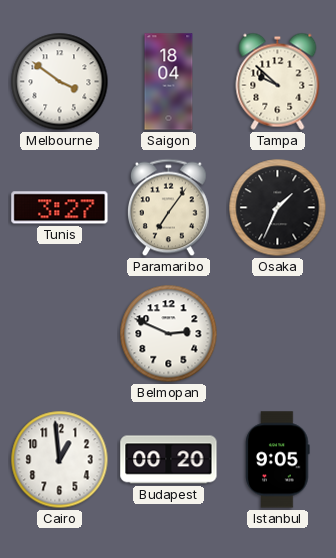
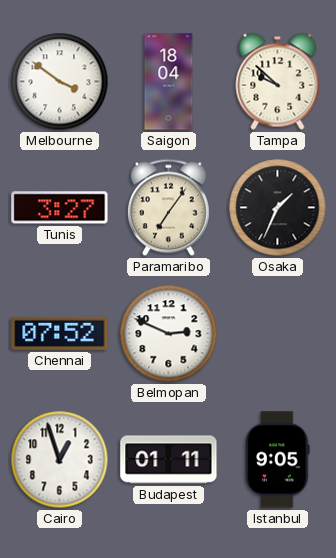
Chennai: none -> 07:52
Cairo: 12:59 -> 12:57
Budapest: 00:20 -> 01:11
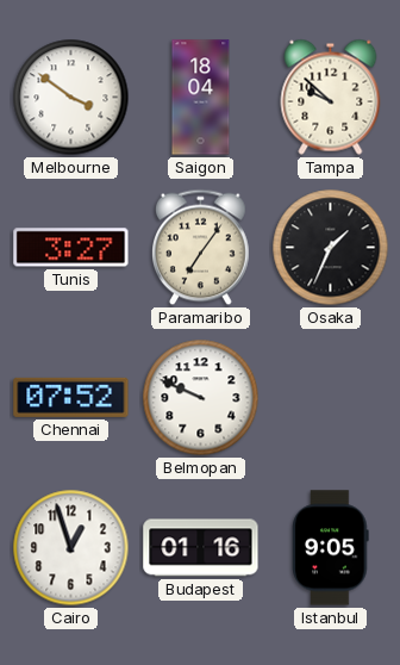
Belmopan: 2:49 -> 9:49
Budapest: 01:11 -> 01:16
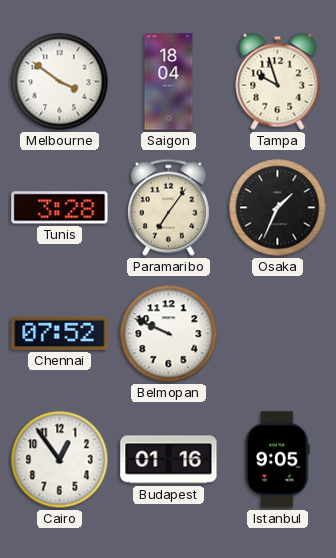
Tampa: 9:52 -> 9:57
Tunis: 3:27 -> 3:28
Cairo: 12:57 -> 12:54
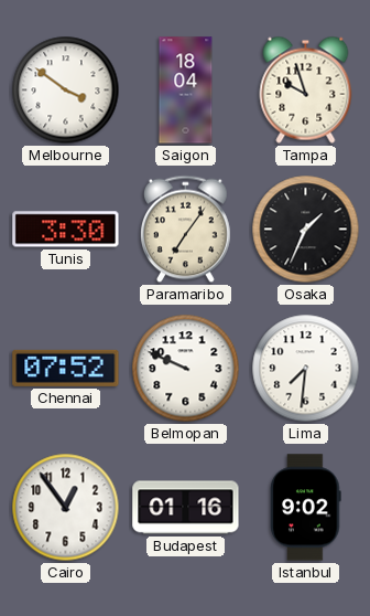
Tunis: 3:28 -> 3:30
Lima: none -> 7:31
Istanbul: 9:05 -> 9:02
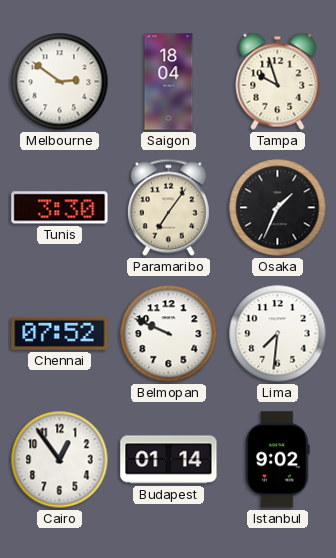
Melbourne: 3:51 -> 2:51
Budapest: 01:16 -> 01:14
